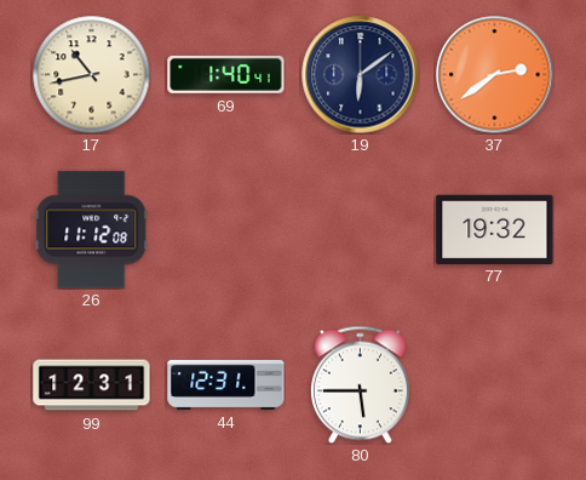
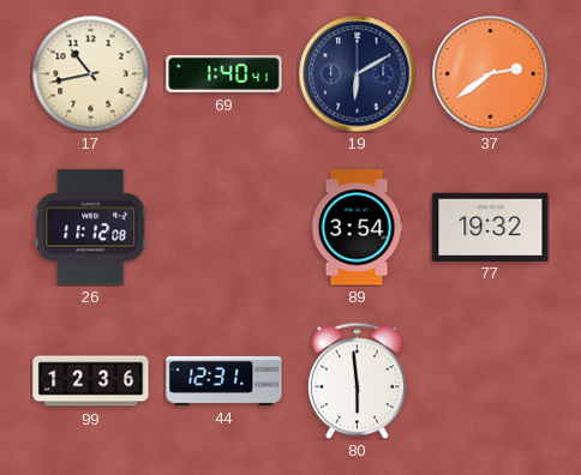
19: 6:09 -> 6:10
89: none -> 3:54
99: 12:31 -> 12:36
80: 5:45 -> 5:59
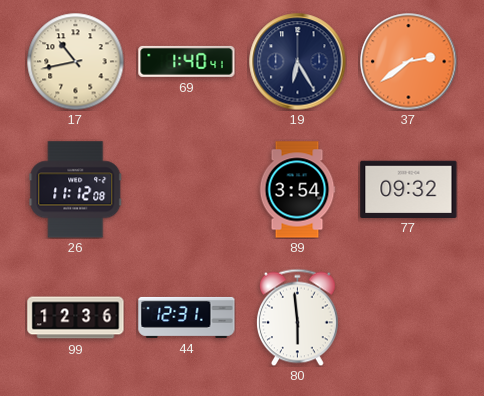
19: 6:10 -> 6:25
77: 19:32 -> 09:32
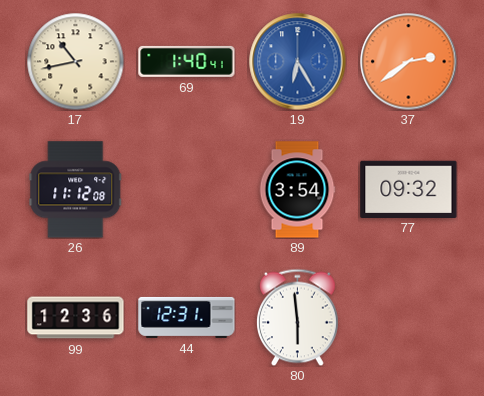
19 dial: navy -> blue
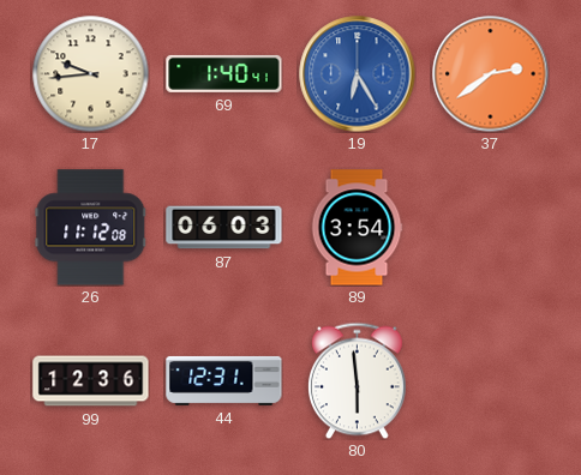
17: 10:43 -> 9:44
87: none -> 06:03
77: 09:32 -> none
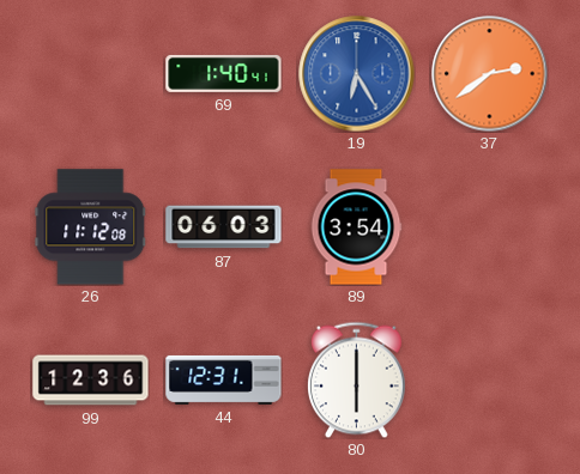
17: 9:44 -> none
80: 5:59 -> 6:00
